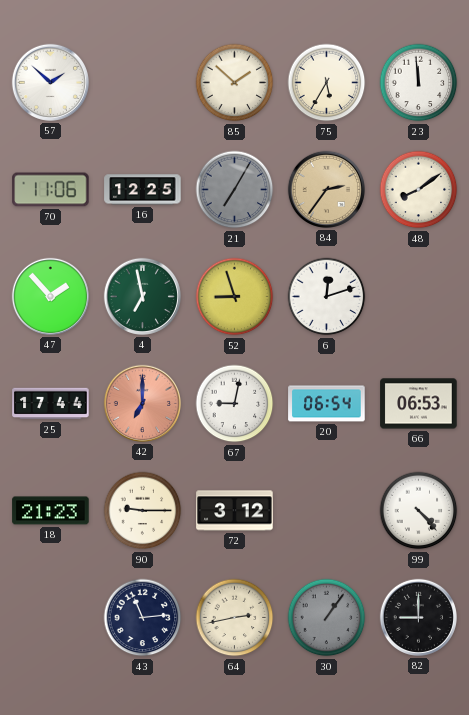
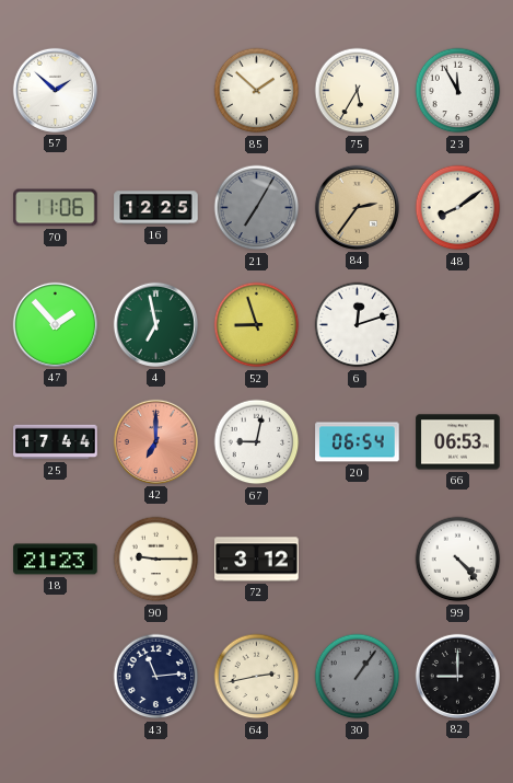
23: 11:59 -> 11:55
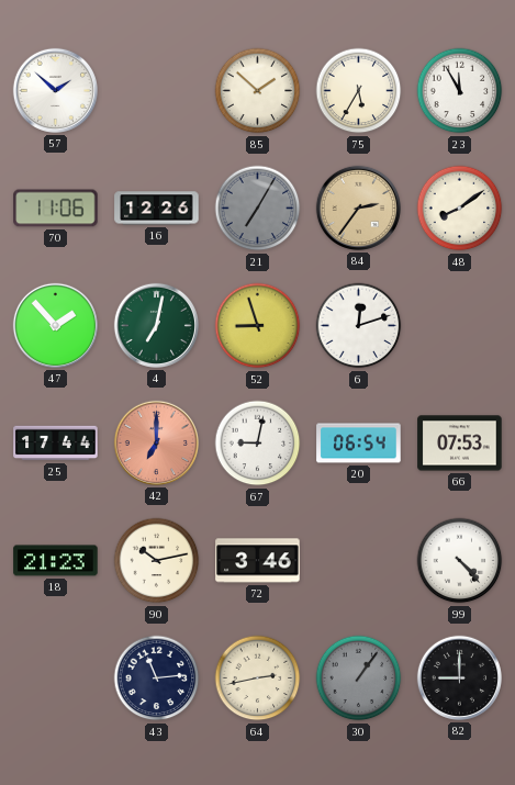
16: 12:25 -> 12:26
4: 6:58 -> 7:02
66: 06:53 -> 07:53
90: 9:15 -> 10:13
72: 3:12 -> 3:46
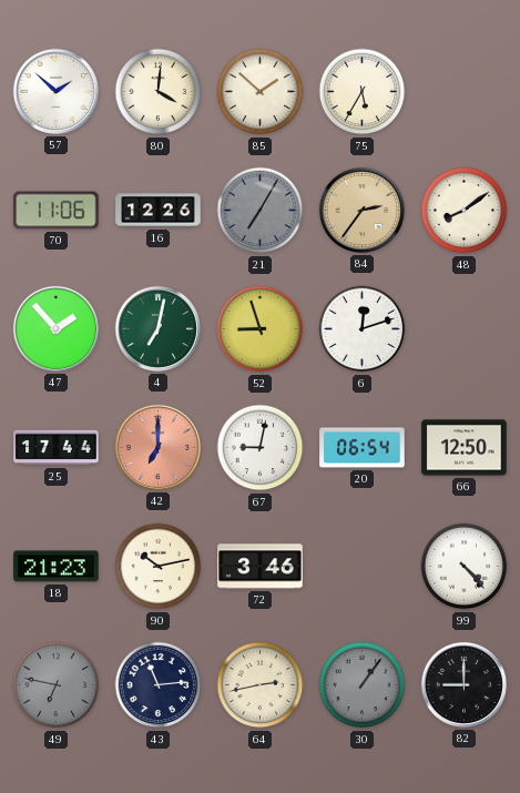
80: none -> 4:01
23: 11:55 -> none
66: 07:53 -> 12:50
49: none -> 6:47
